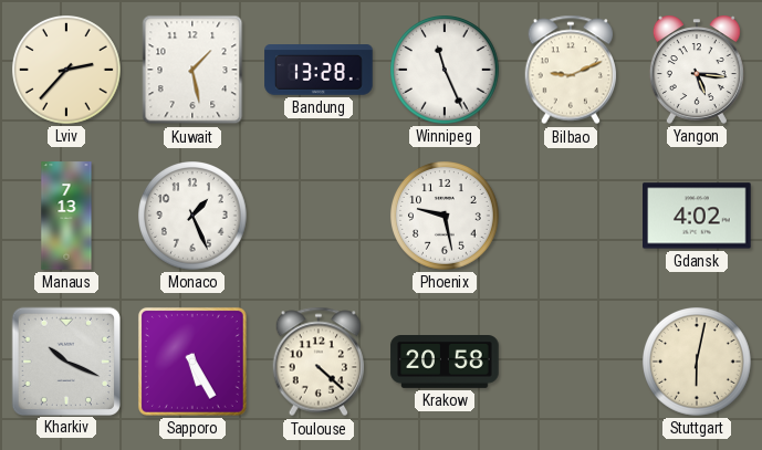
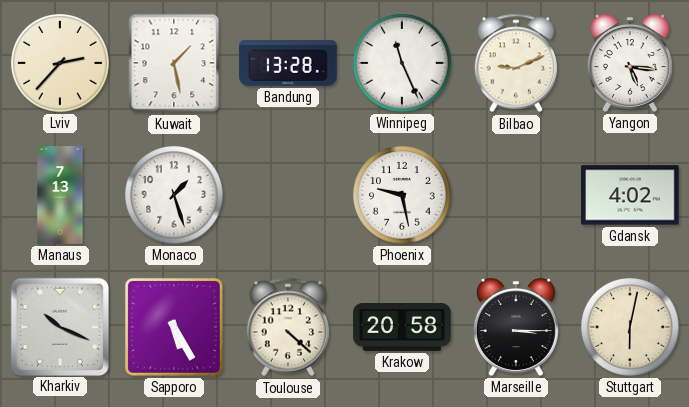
Monaco: 1:26 -> 1:27
Marseille: none -> 3:15
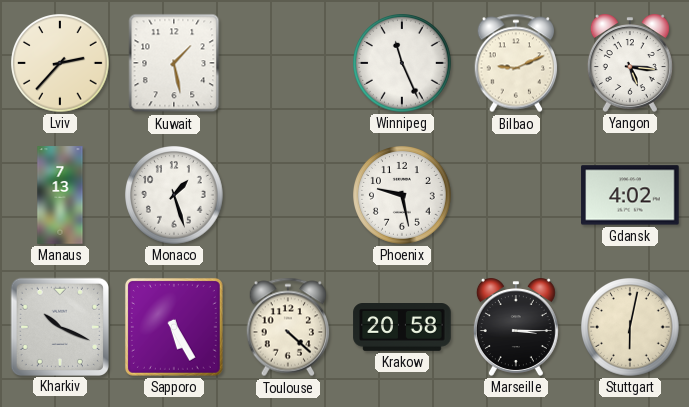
Bandung: 13:28 -> none
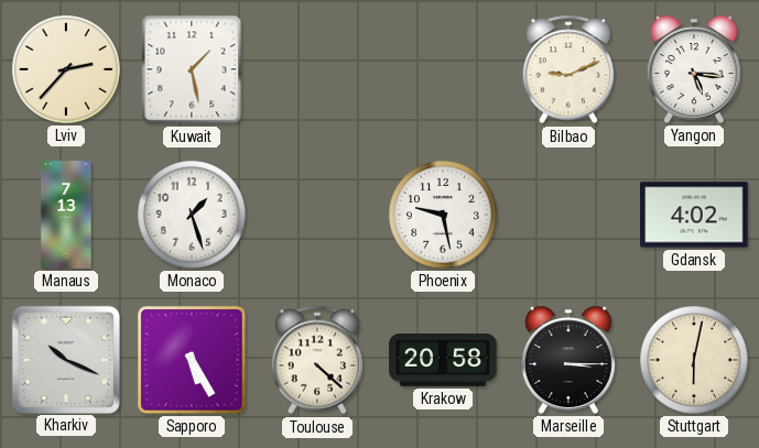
Winnipeg: 11:26 -> none
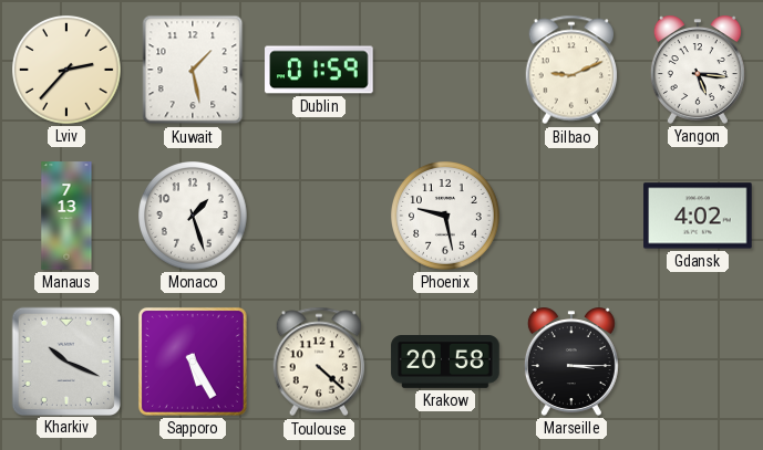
Dublin: none -> 01:59
Stuttgart: 6:02 -> none
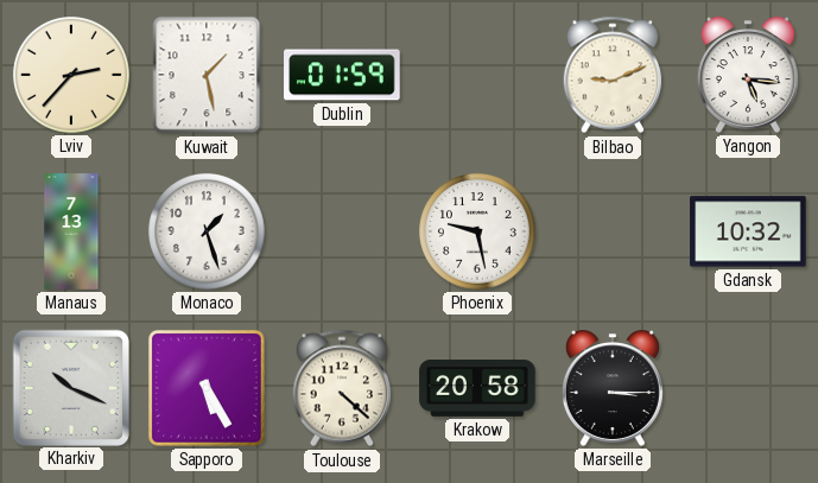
Gdansk: 4:02 -> 10:32
